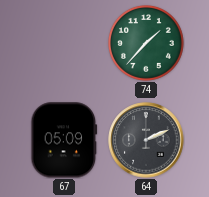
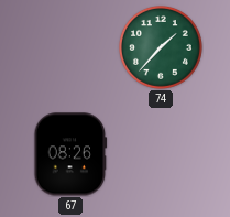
67: 05:09 -> 08:26
64: 2:11 -> none
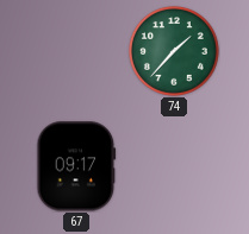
67: 08:26 -> 09:17
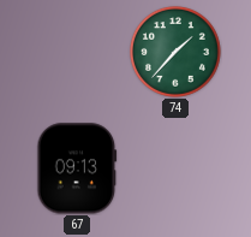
67: 09:17 -> 09:13
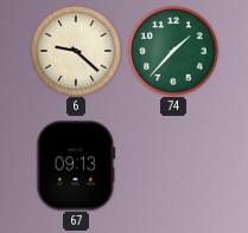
6: none -> 9:22
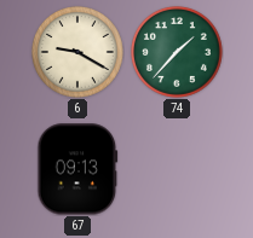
6: 9:22 -> 9:20
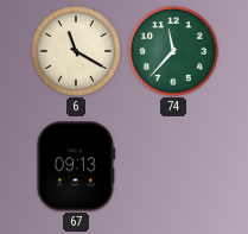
6: 9:20 -> 11:20
74: 1:37 -> 11:37
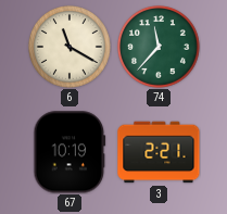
67: 09:13 -> 10:19
3: none -> 2:21
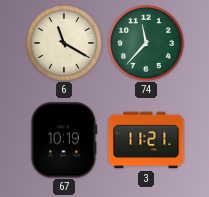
3: 2:21 -> 11:21
